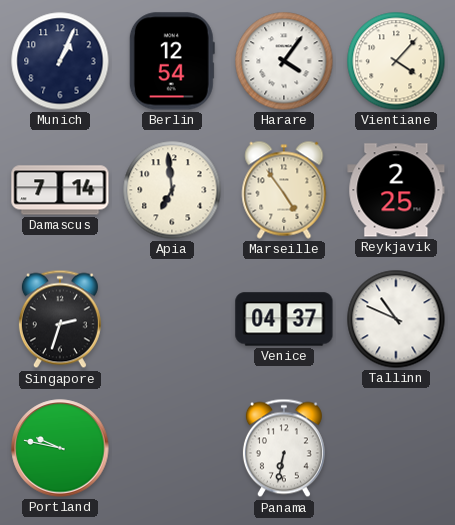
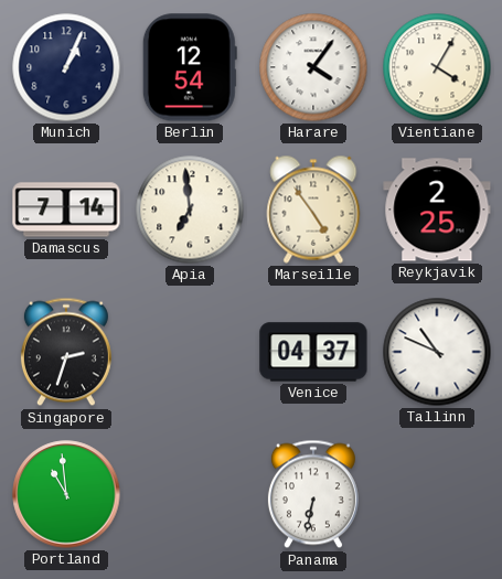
Vientiane: 4:07 -> 4:05
Portland: 9:47 -> 10:59
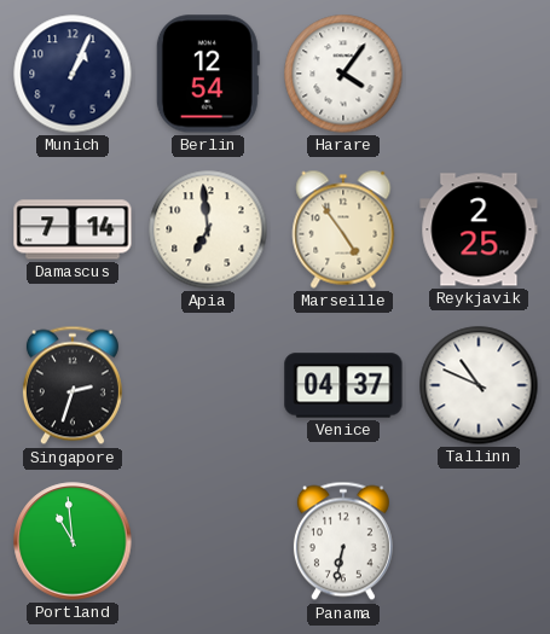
Vientiane: 4:05 -> none
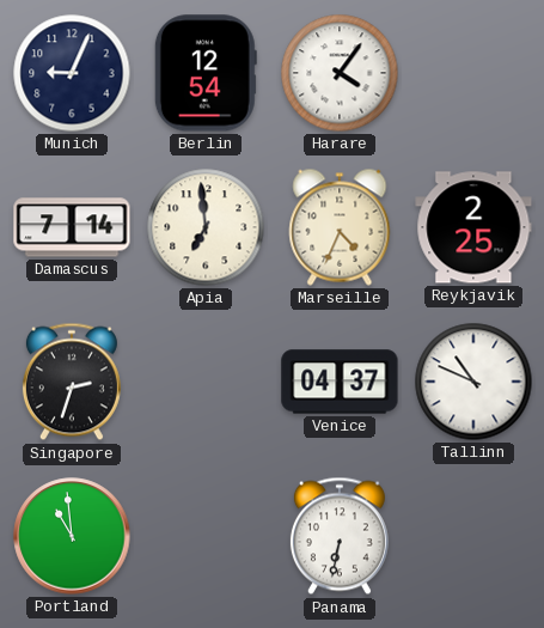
Munich: 1:04 -> 9:04
Marseille: 4:54 -> 4:34
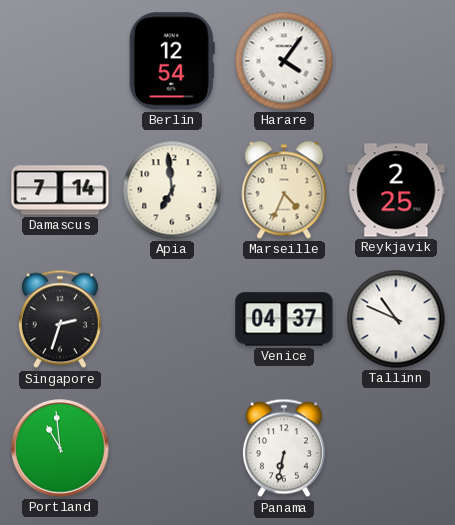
Munich: 9:04 -> none
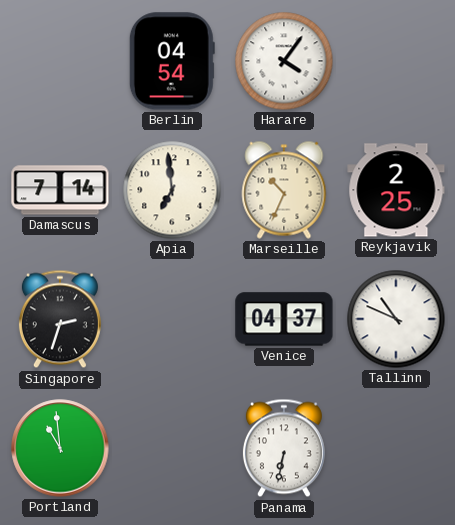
Berlin: 12:54 -> 04:54
Marseille: 4:34 -> 10:34
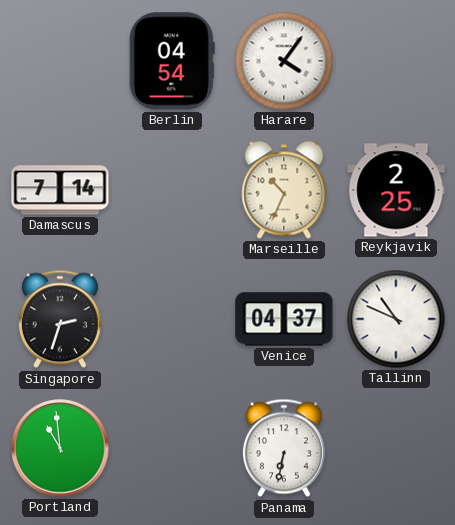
Apia: 6:59 -> none
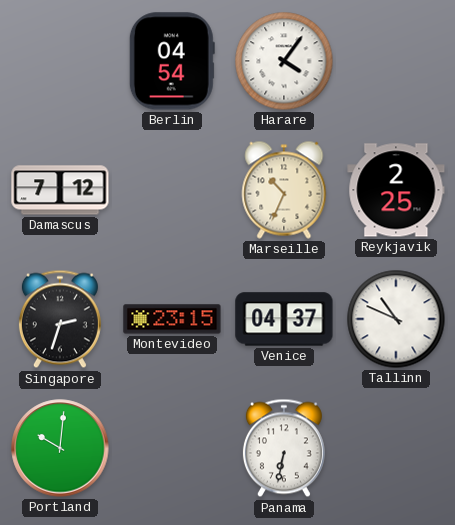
Damascus: 7:14 -> 7:12
Montevideo: none -> 23:15
Portland: 10:59 -> 10:01
